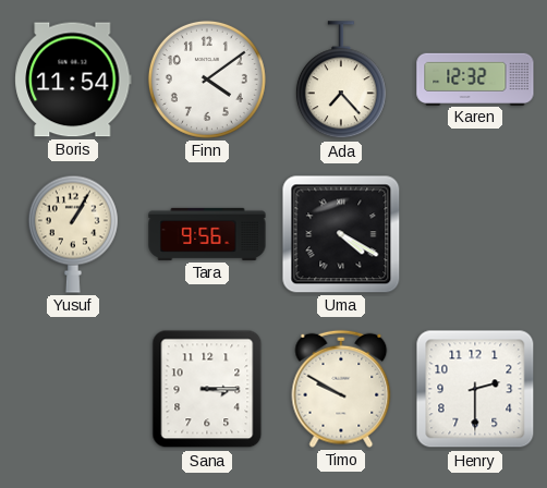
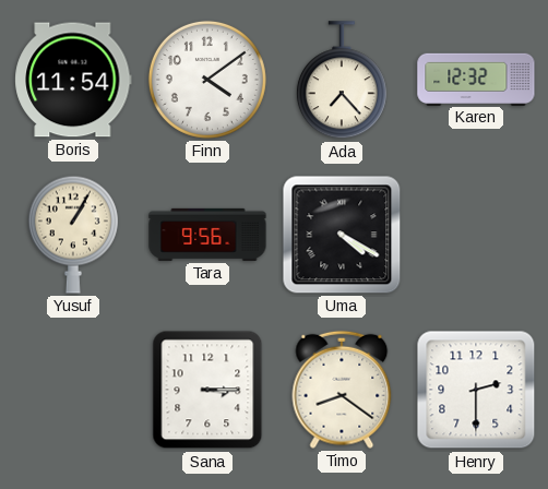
Timo: 9:50 -> 8:21
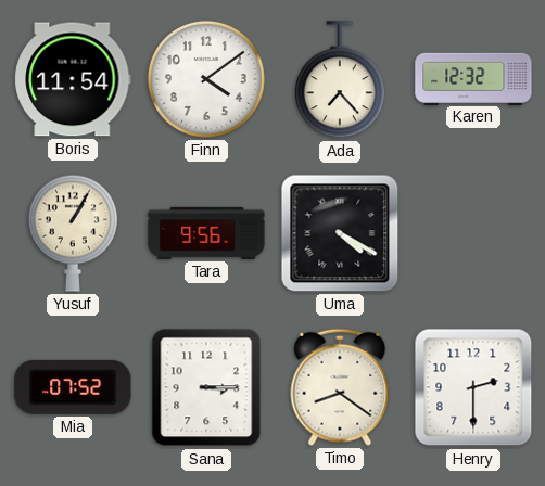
Mia: none -> 07:52
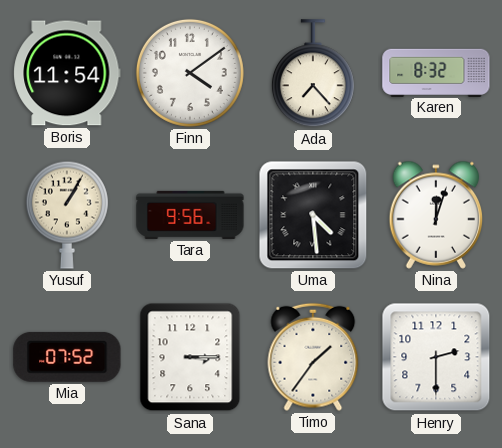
Karen: 12:32 -> 8:32
Uma: 4:20 -> 4:29
Nina: none -> 12:03
Timo: 8:21 -> 1:36
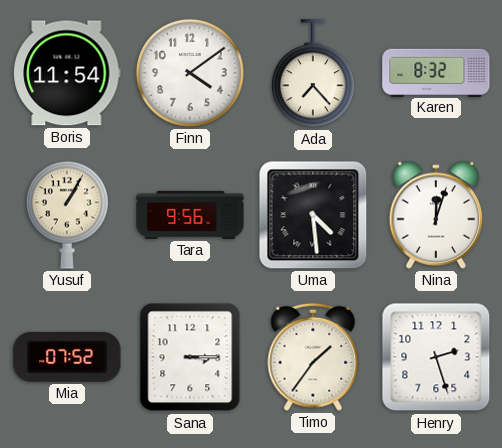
Henry: 2:30 -> 2:27
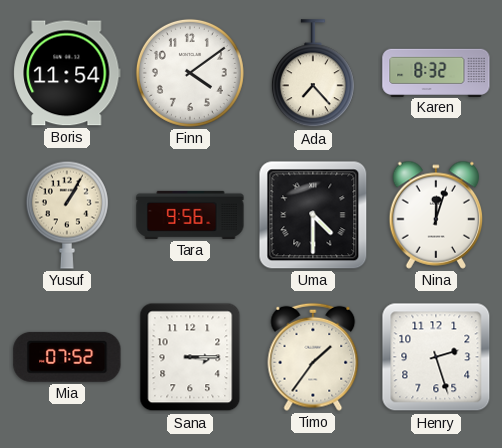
Uma: 4:29 -> 4:30
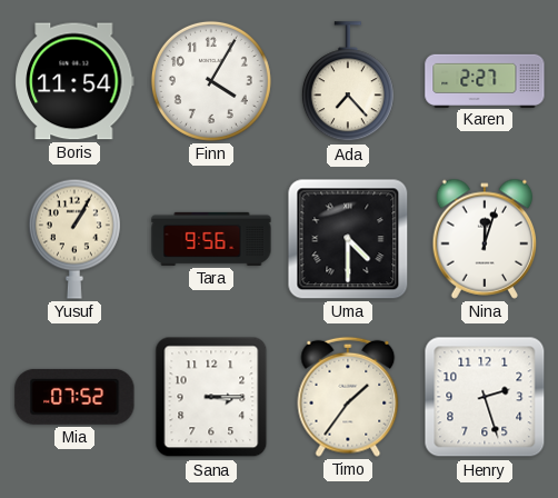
Finn: 4:09 -> 4:05
Karen: 8:32 -> 2:27
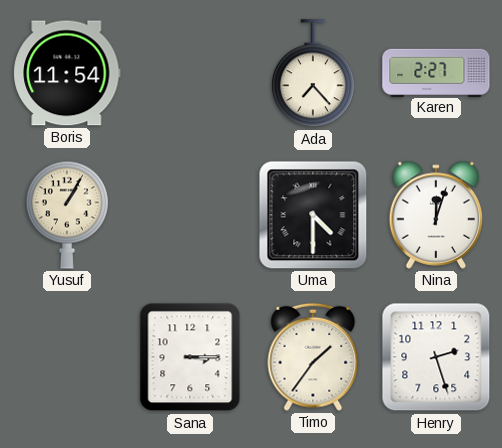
Finn: 4:05 -> none
Tara: 9:56 -> none
Mia: 07:52 -> none
